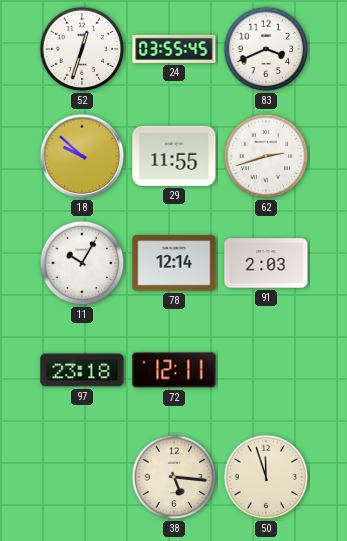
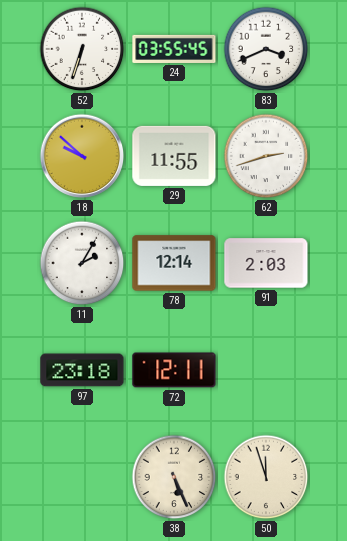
52: 12:33 -> 6:33
11: 10:05 -> 2:05
38: 5:16 -> 5:26
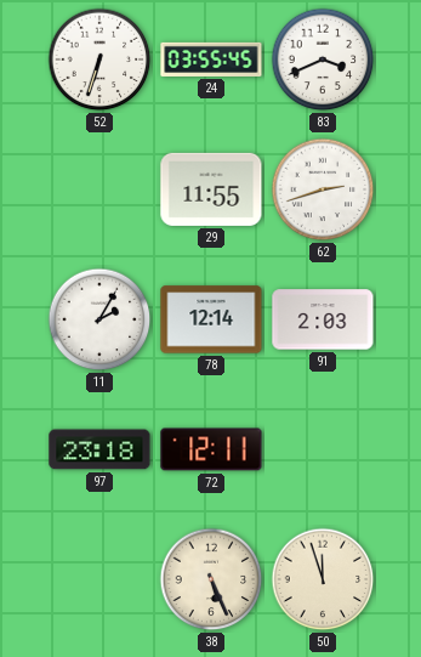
18: 9:52 -> none
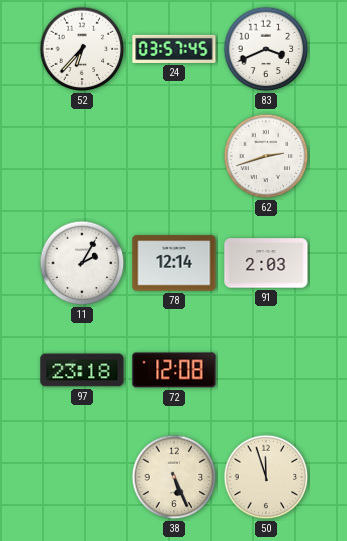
52: 6:33 -> 6:37
24: 03:55 -> 03:57
29: 11:55 -> none
72: 12:11 -> 12:08
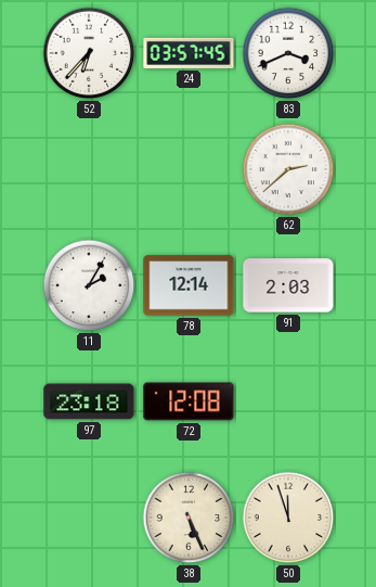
62: 2:42 -> 2:38
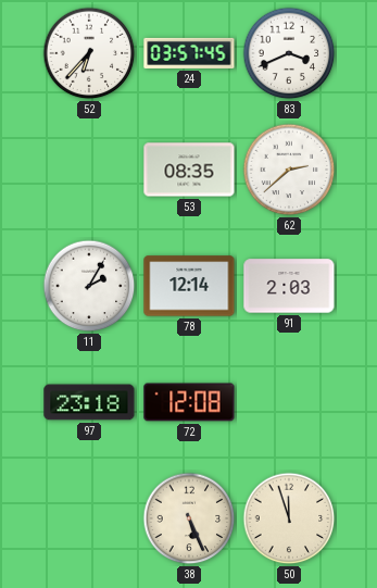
53: none -> 08:35
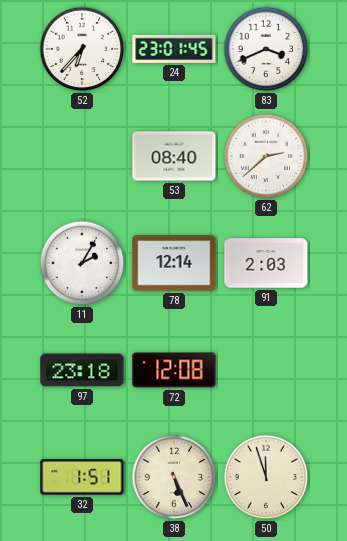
24: 03:57 -> 23:01
53: 08:35 -> 08:40
32: none -> 1:51
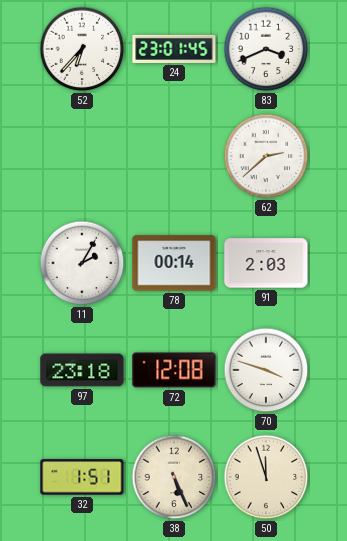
53: 08:40 -> none
78: 12:14 -> 00:14
70: none -> 3:48
